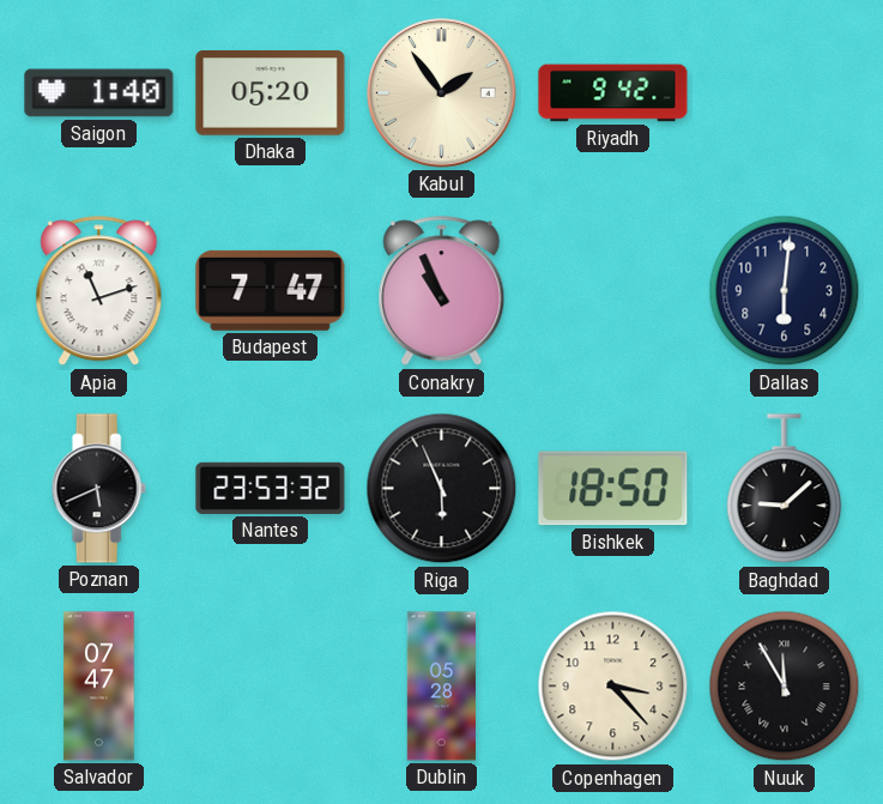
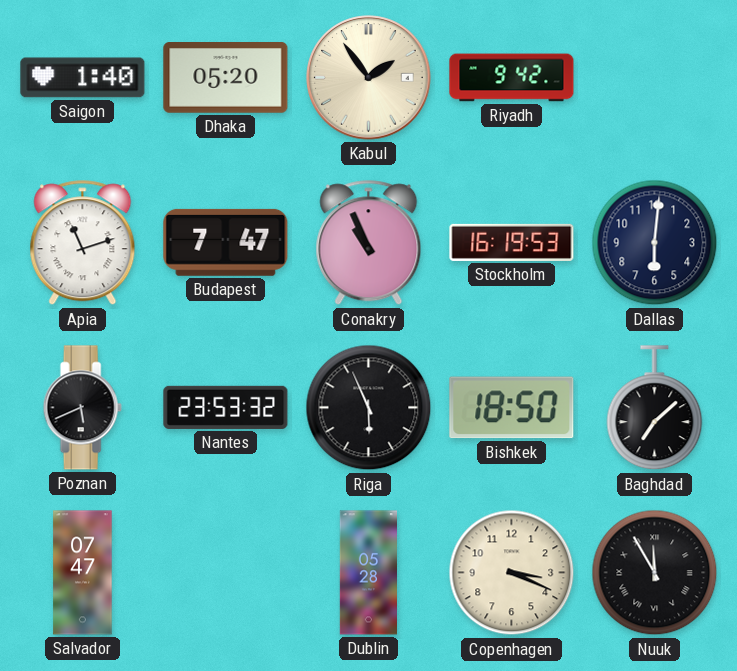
Stockholm: none -> 16:19
Baghdad: 9:08 -> 7:08
Copenhagen: 3:23 -> 3:19
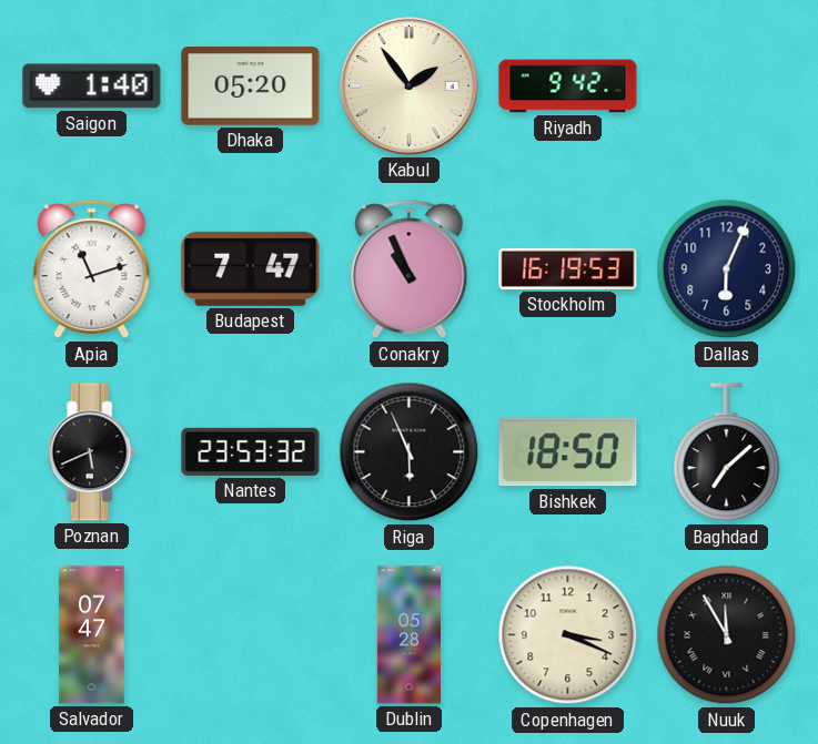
Dallas: 6:01 -> 6:04
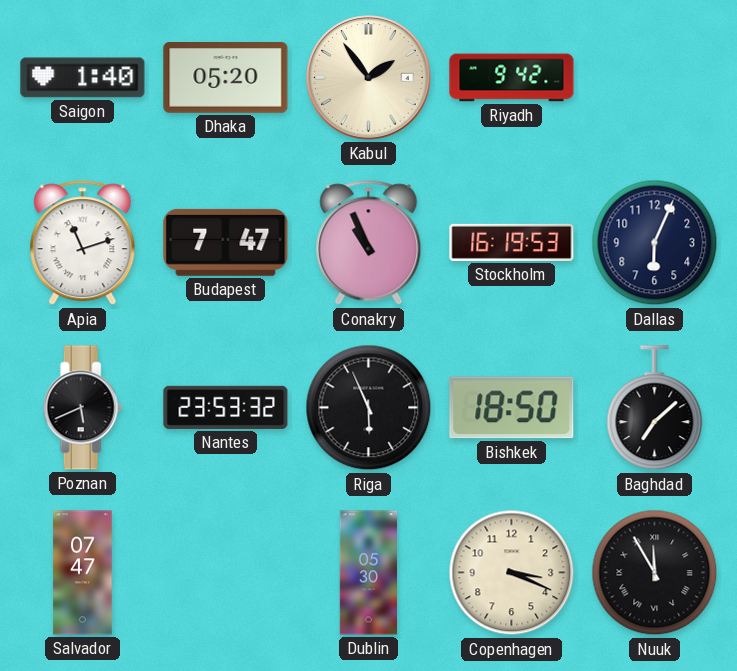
Dublin: 05:28 -> 05:30
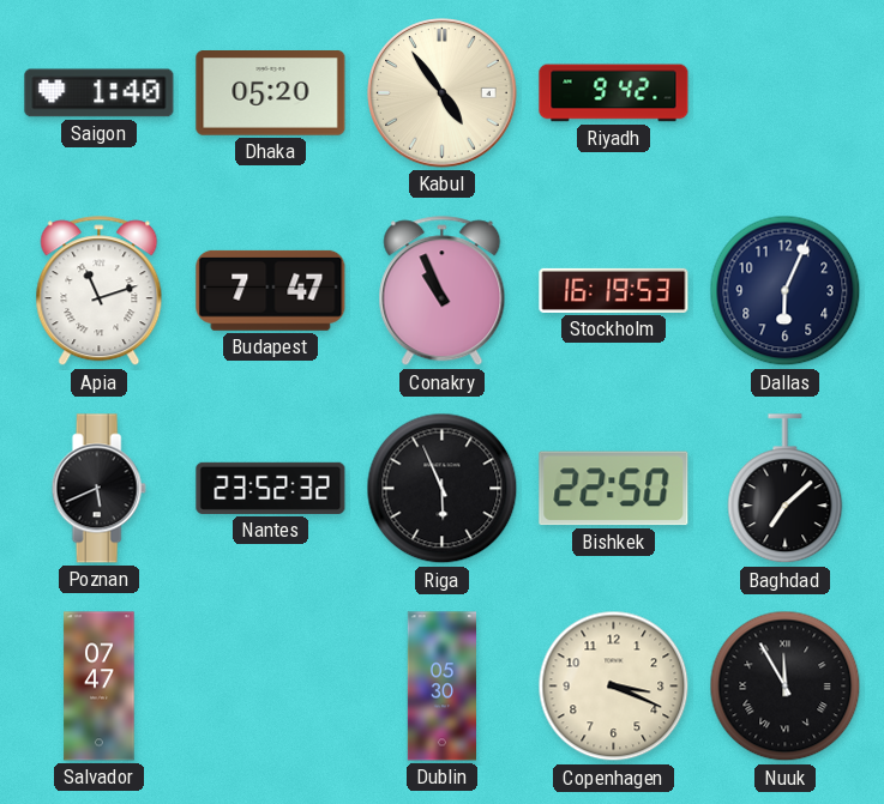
Kabul: 1:54 -> 4:54
Nantes: 23:53 -> 23:52
Bishkek: 18:50 -> 22:50
